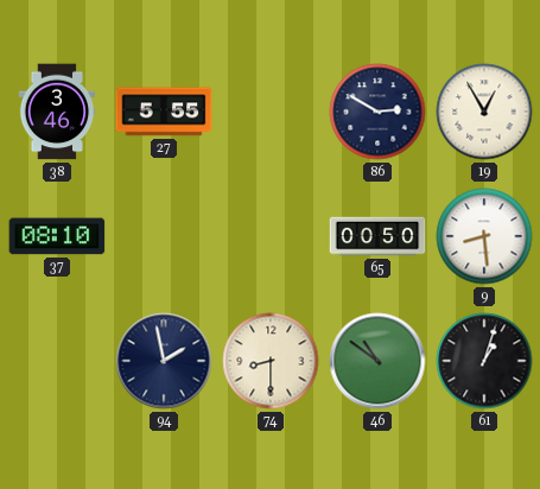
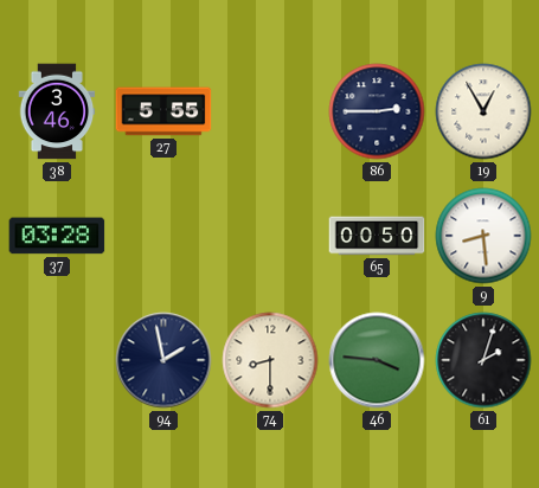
86: 2:50 -> 2:45
37: 08:10 -> 03:28
46: 10:51 -> 3:46
61: 1:03 -> 2:03
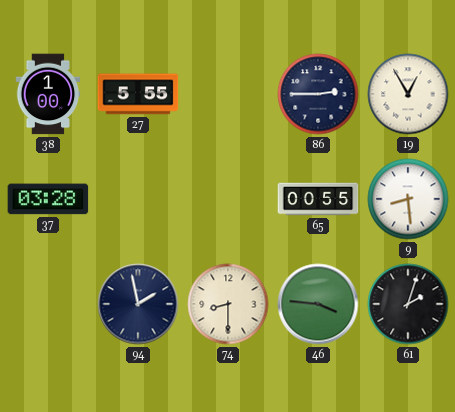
38: 3:46 -> 1:00
65: 00:50 -> 00:55
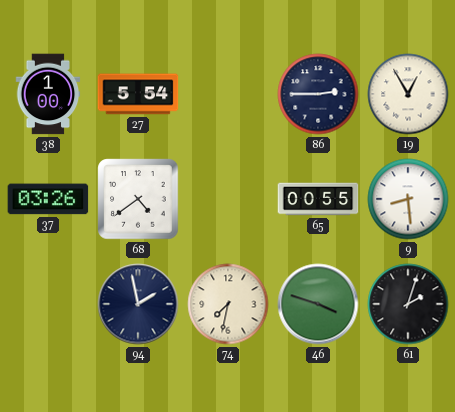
27: 5:55 -> 5:54
37: 03:28 -> 03:26
68: none -> 4:39
74: 8:30 -> 7:32
46: 3:46 -> 3:48
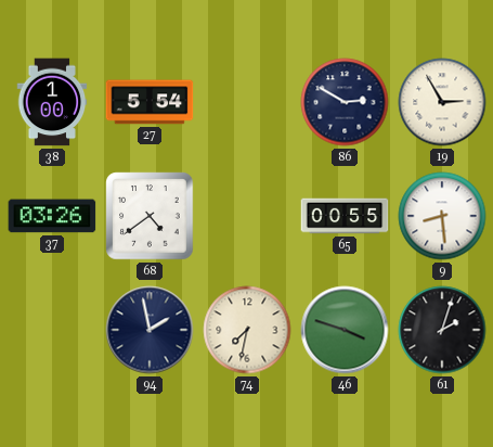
86: 2:45 -> 2:50
19: 12:55 -> 2:55
